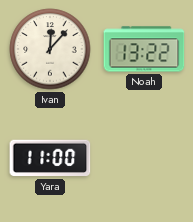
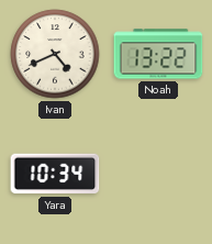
Ivan: 12:07 -> 4:41
Yara: 11:00 -> 10:34
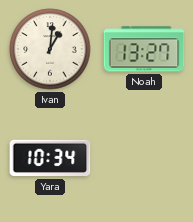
Ivan: 4:41 -> 1:01
Noah: 13:22 -> 13:27
